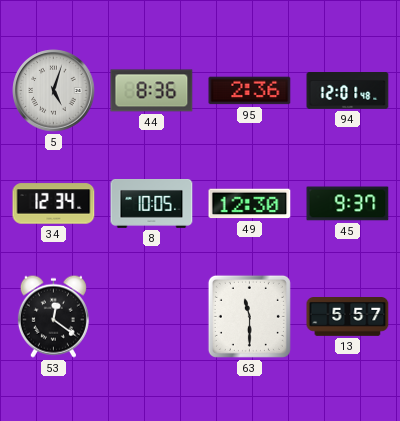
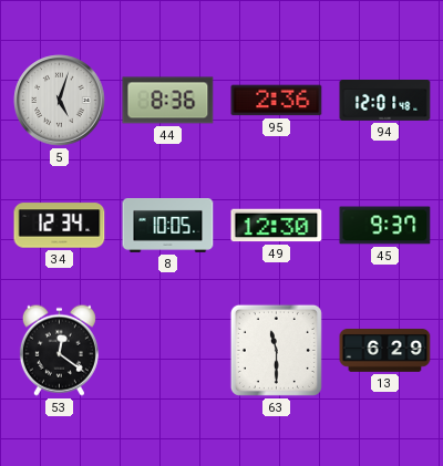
13: 5:57 -> 6:29
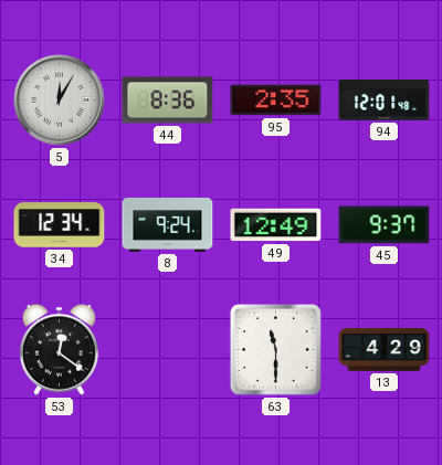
5: 5:03 -> 12:05
95: 2:36 -> 2:35
8: 10:05 -> 9:24
49: 12:30 -> 12:49
13: 6:29 -> 4:29
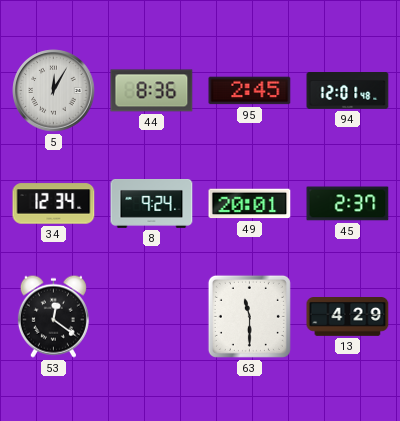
95: 2:35 -> 2:45
49: 12:49 -> 20:01
45: 9:37 -> 2:37
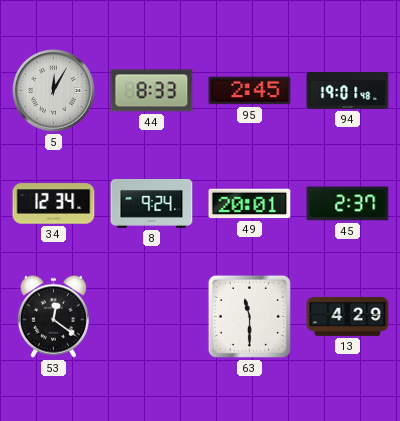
44: 8:36 -> 8:33
94: 12:01 -> 19:01
